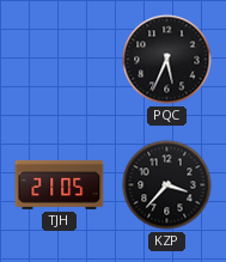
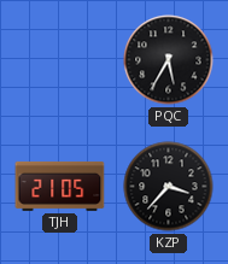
PQC: 5:34 -> 5:35
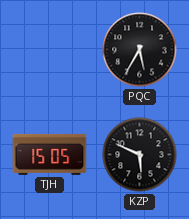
TJH: 21:05 -> 15:05
KZP: 3:37 -> 5:49
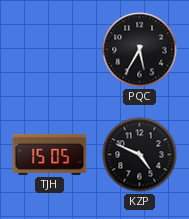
KZP: 5:49 -> 4:49
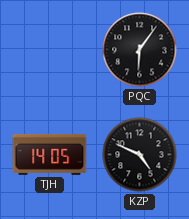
PQC: 5:35 -> 6:06
TJH: 15:05 -> 14:05
